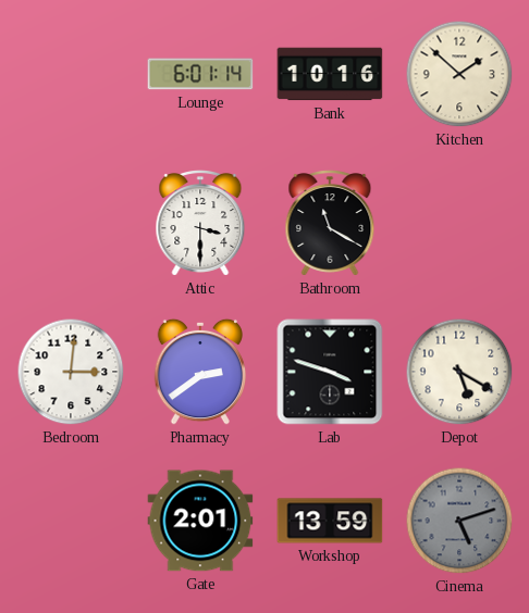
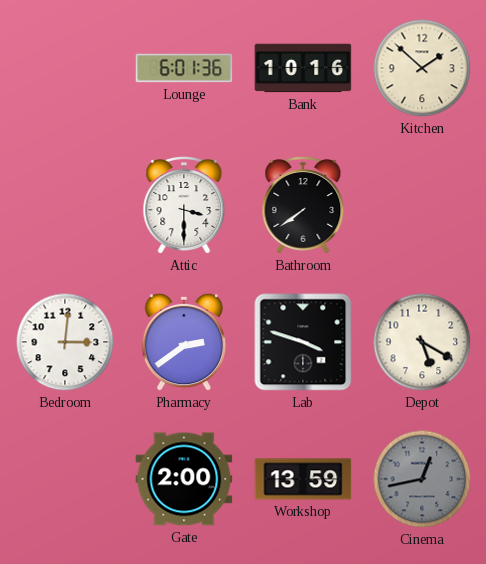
Lounge: 6:01:14 -> 6:01:36
Bathroom: 11:20 -> 7:39
Gate: 2:01 -> 2:00
Cinema: 5:12 -> 12:43
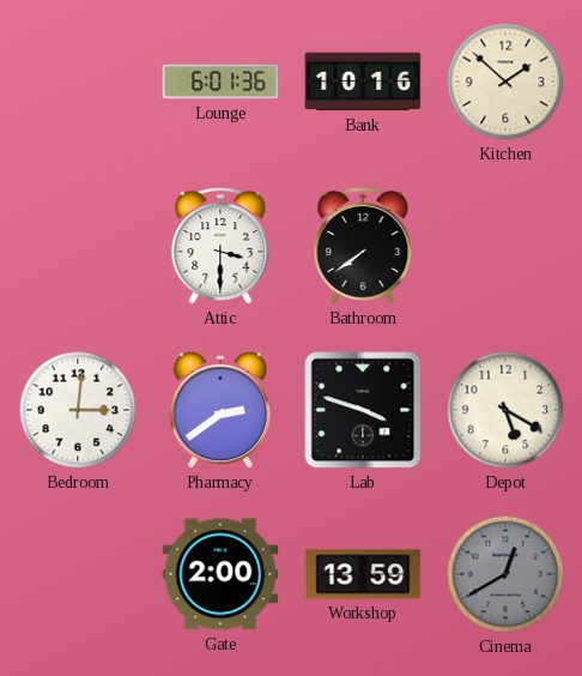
Cinema: 12:43 -> 12:40
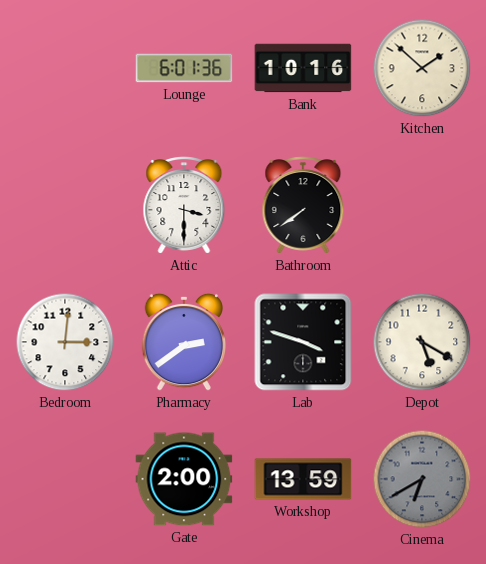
Cinema: 12:40 -> 6:40
